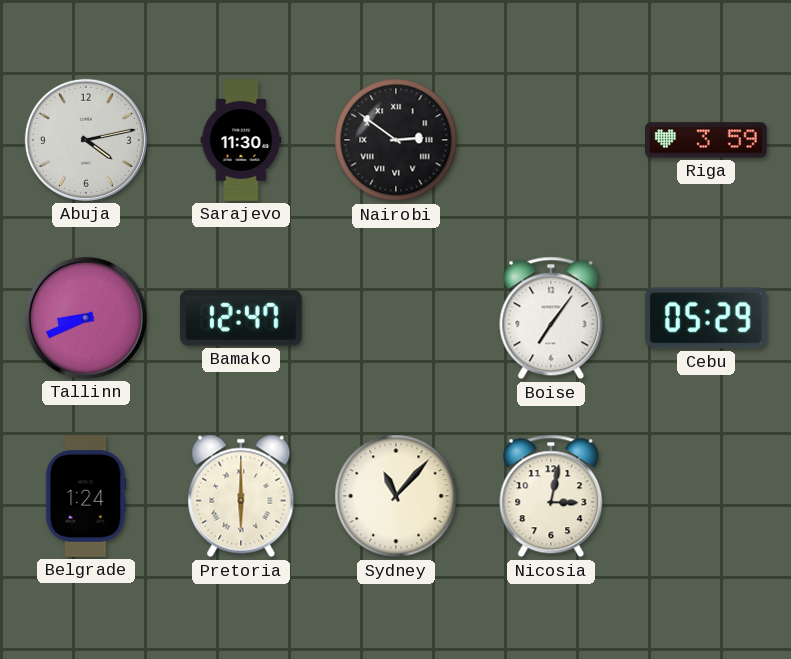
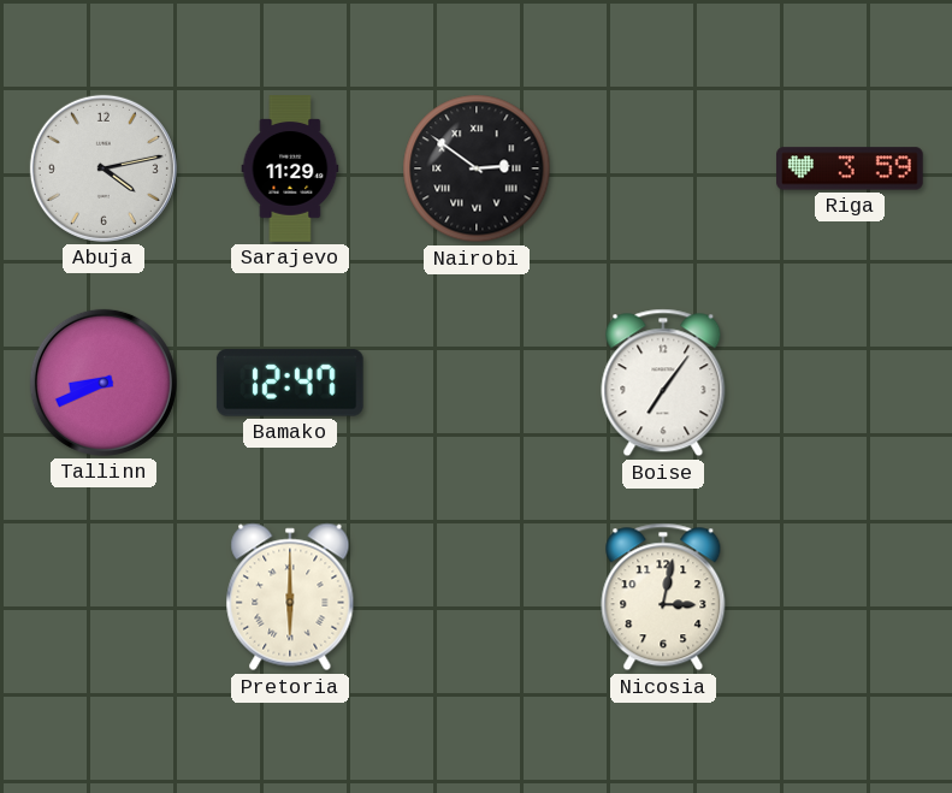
Sarajevo: 11:30 -> 11:29
Cebu: 05:29 -> none
Belgrade: 1:24 -> none
Sydney: 11:07 -> none
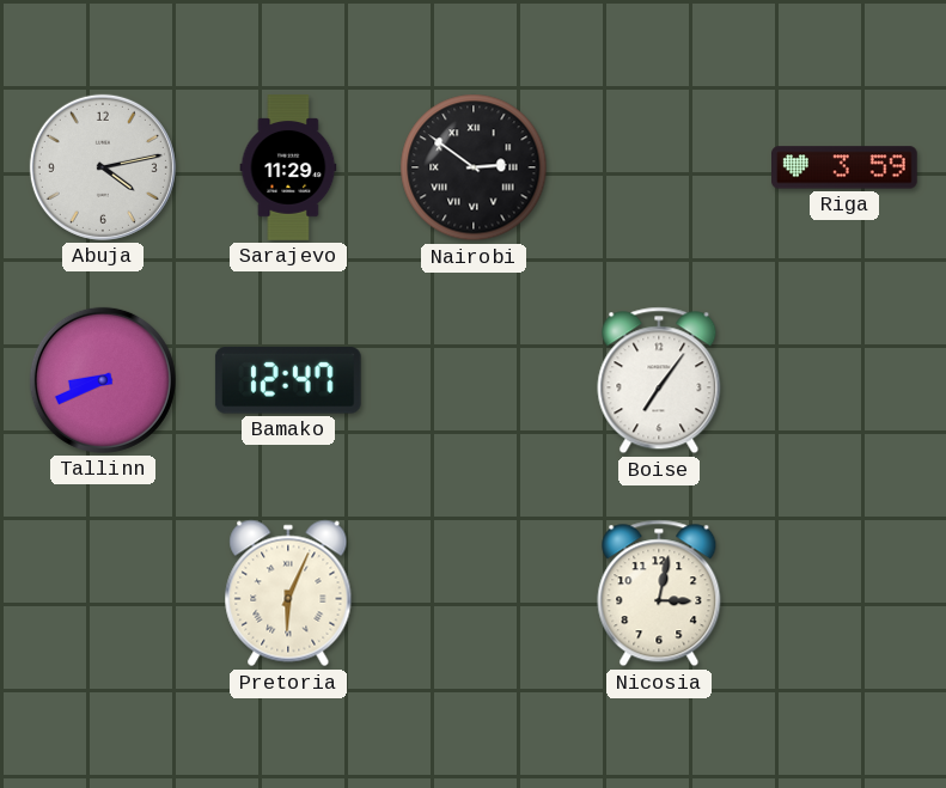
Pretoria: 6:00 -> 6:04
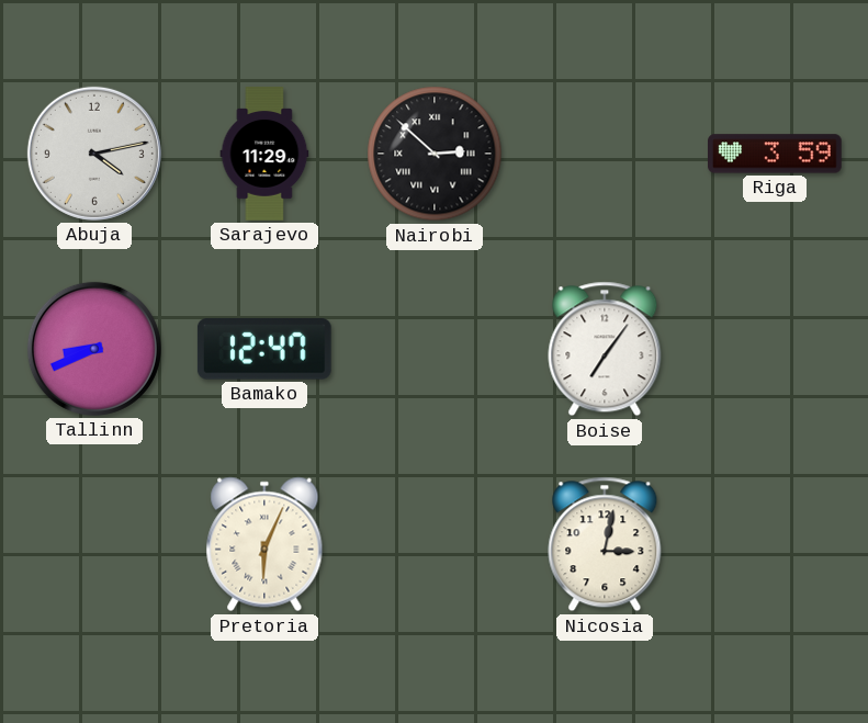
Nairobi: 2:51 -> 2:52
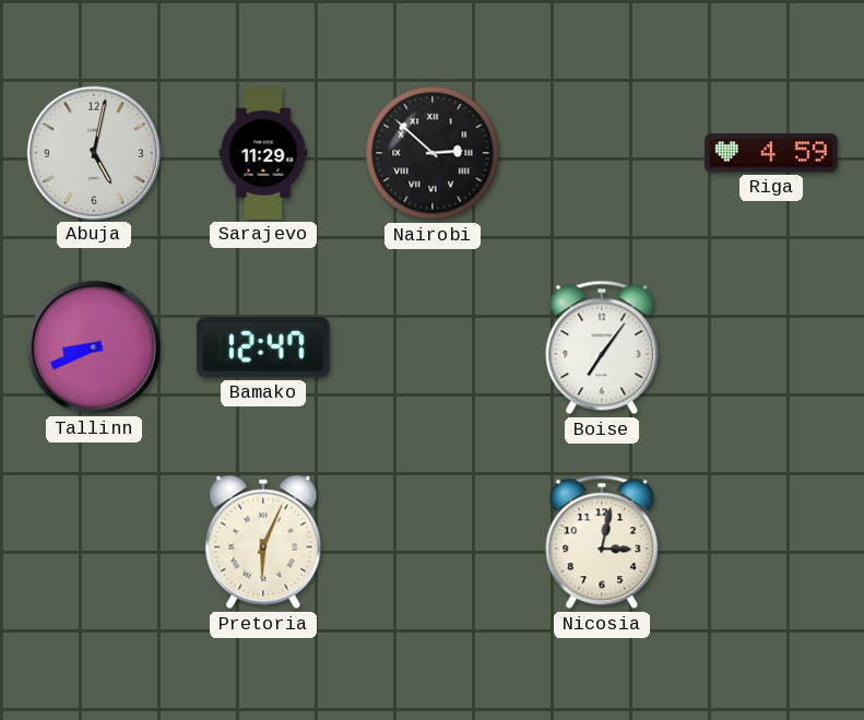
Abuja: 4:13 -> 5:02
Riga: 3:59 -> 4:59
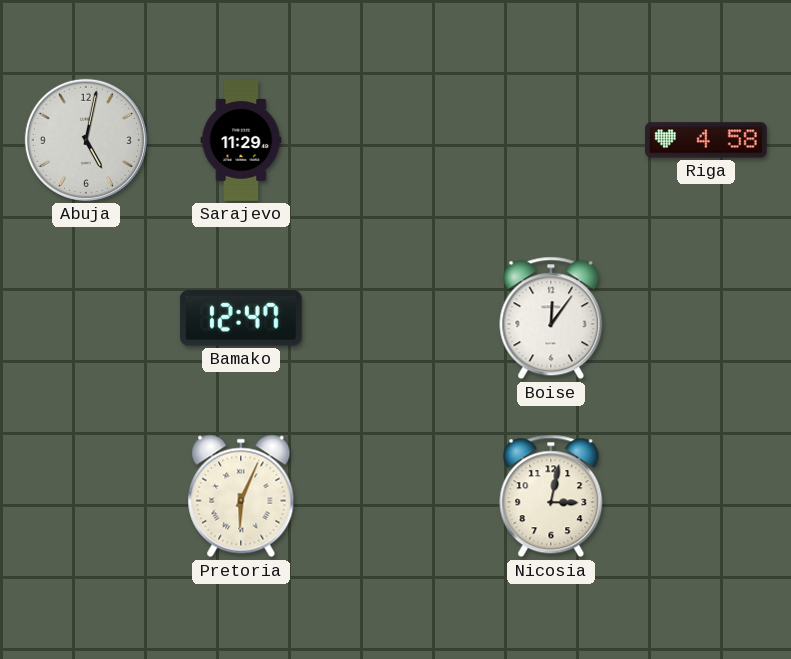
Nairobi: 2:52 -> none
Riga: 4:59 -> 4:58
Tallinn: 8:41 -> none
Boise: 7:06 -> 12:06
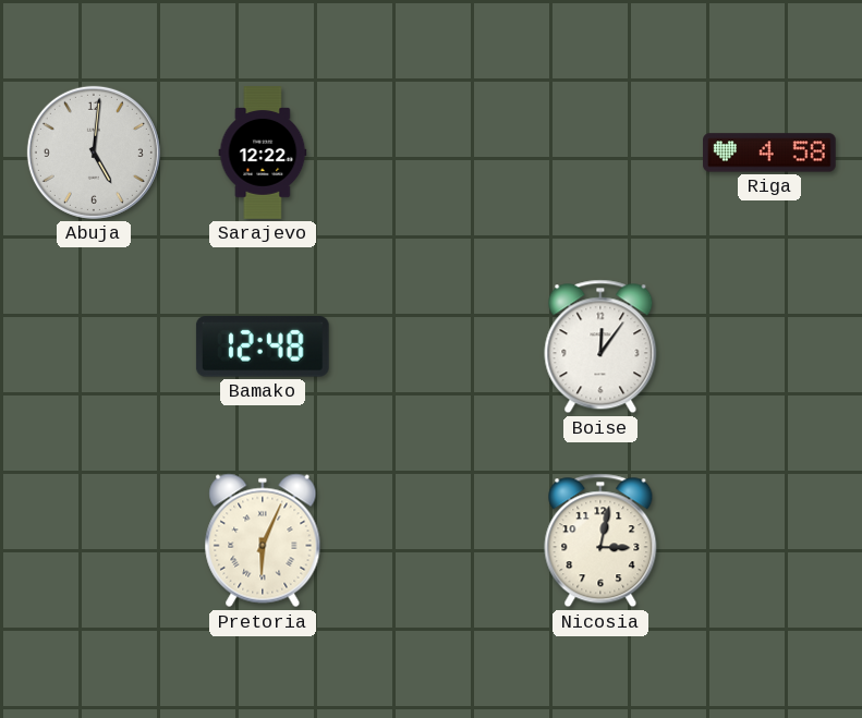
Abuja: 5:02 -> 5:01
Sarajevo: 11:29 -> 12:22
Bamako: 12:47 -> 12:48
